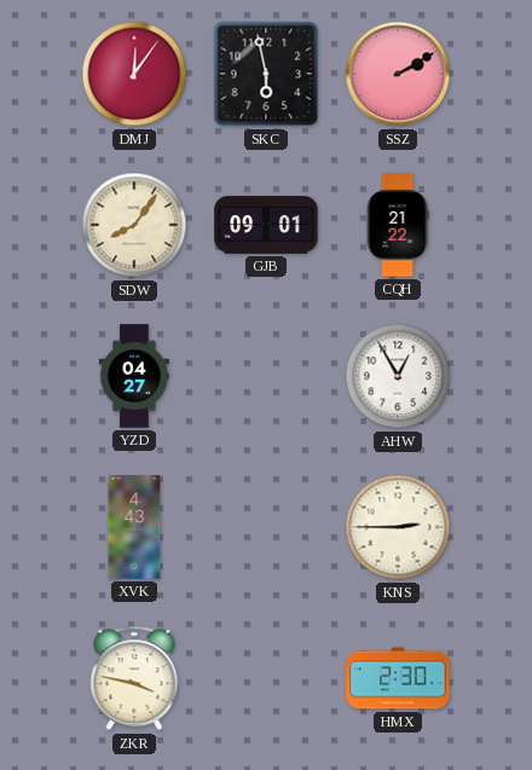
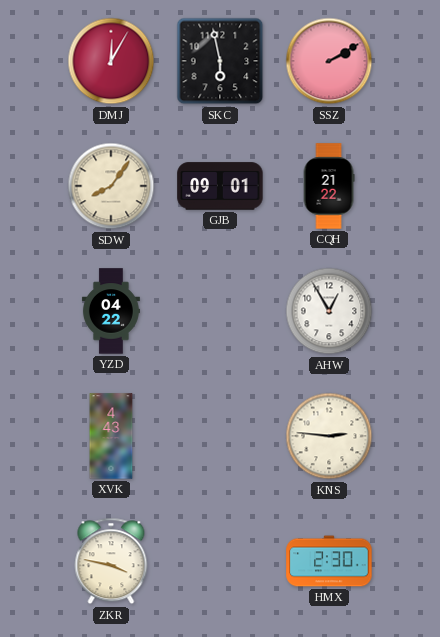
DMJ: 12:06 -> 12:05
YZD: 04:27 -> 04:22
KNS: 2:45 -> 2:46
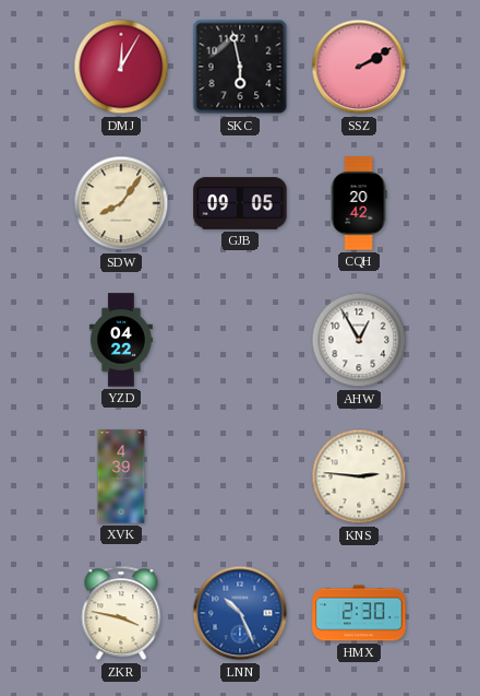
GJB: 09:01 -> 09:05
CQH: 21:22 -> 20:42
XVK: 4:43 -> 4:39
LNN: none -> 10:26
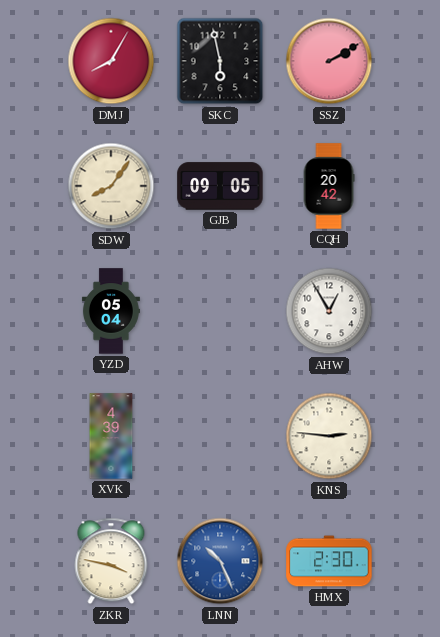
DMJ: 12:05 -> 8:05
YZD: 04:22 -> 05:04
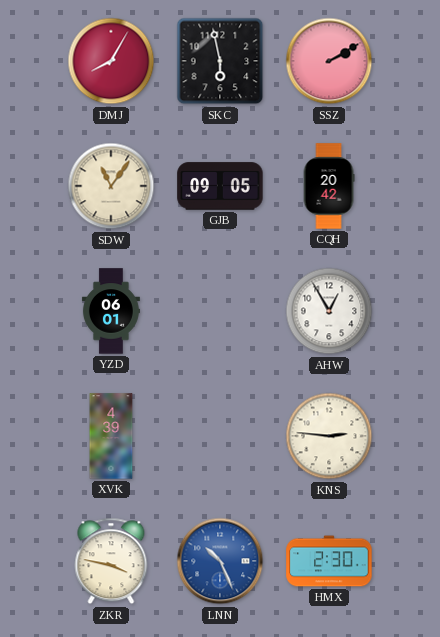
SDW: 8:06 -> 11:06
YZD: 05:04 -> 06:01
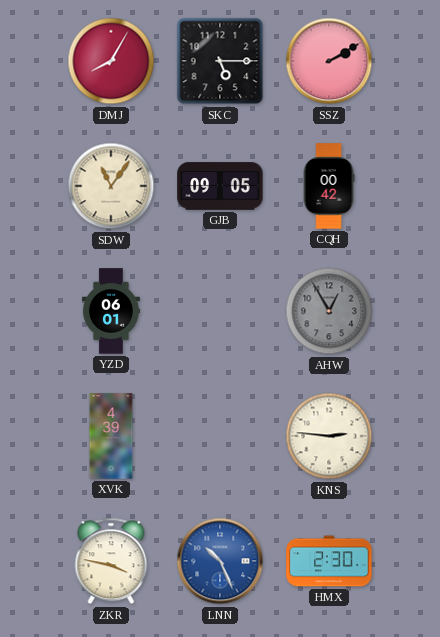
SKC: 5:58 -> 5:15
CQH: 20:42 -> 00:42
AHW dial: white -> grey
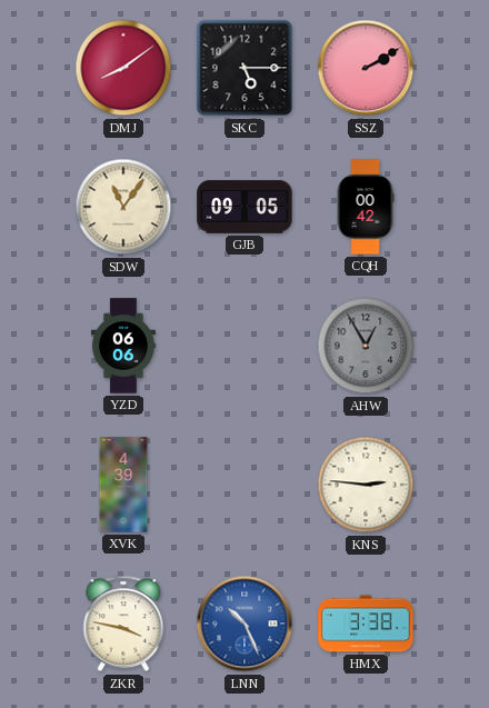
DMJ: 8:05 -> 8:09
YZD: 06:01 -> 06:06
HMX: 2:30 -> 3:38
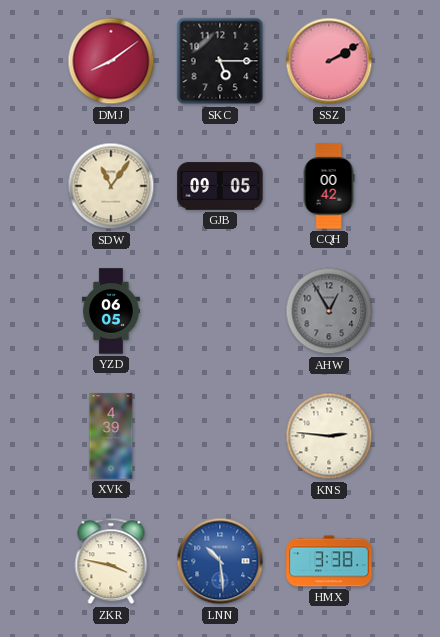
YZD: 06:06 -> 06:05
LNN: 10:26 -> 10:29
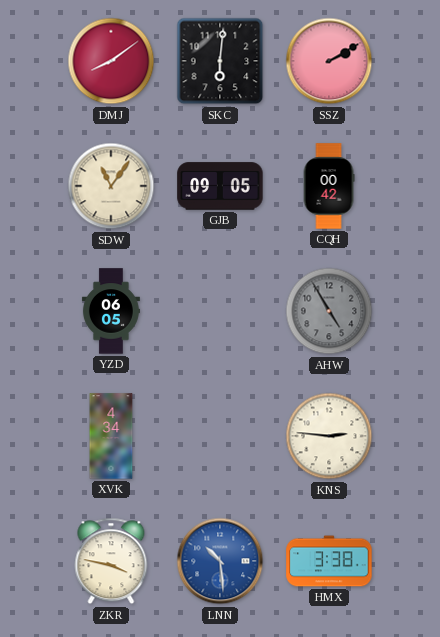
SKC: 5:15 -> 6:01
AHW: 12:55 -> 4:55
XVK: 4:39 -> 4:34
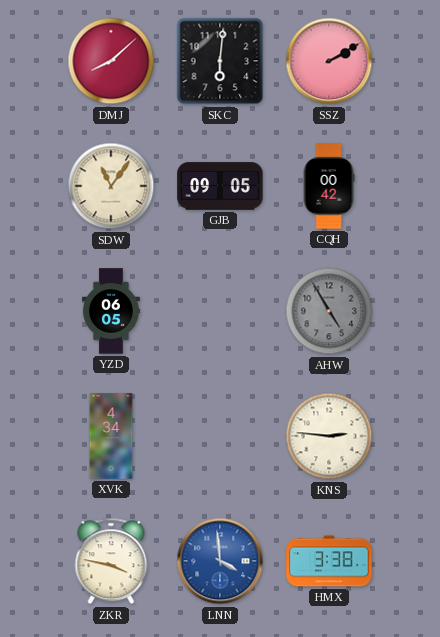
DMJ: 8:09 -> 8:08
LNN: 10:29 -> 3:59
